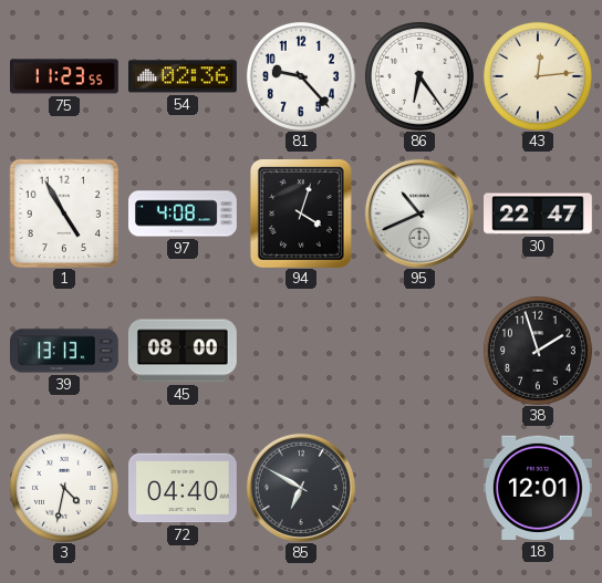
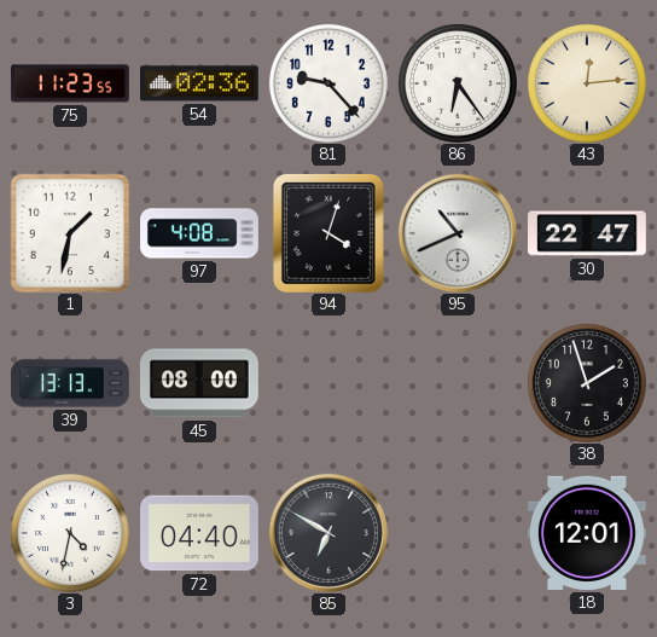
1: 4:55 -> 1:32
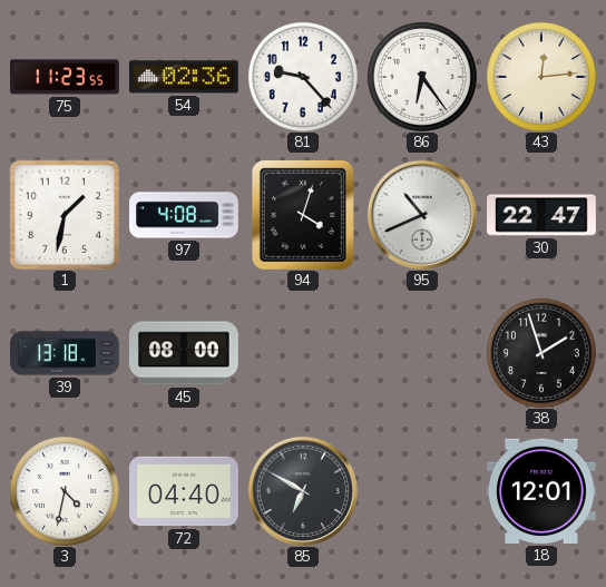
39: 13:13 -> 13:18
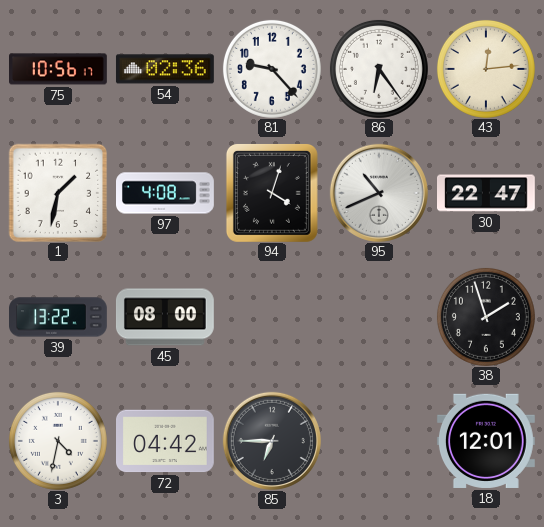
75: 11:23 -> 10:56
39: 13:18 -> 13:22
72: 04:40 -> 04:42
85: 6:50 -> 6:45
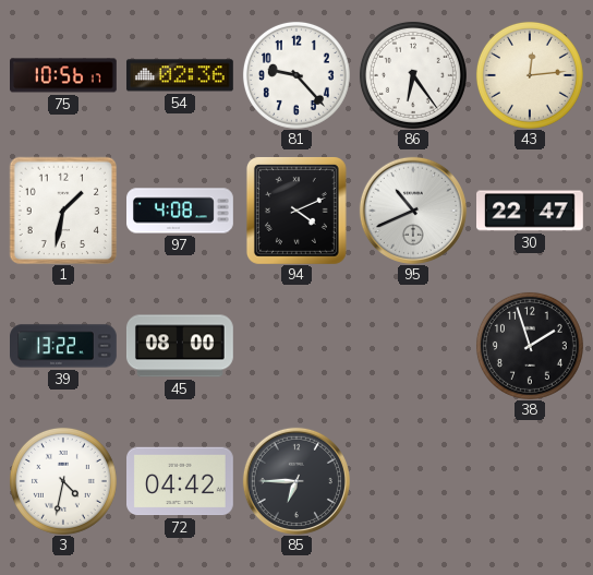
94: 4:03 -> 4:11
18: 12:01 -> none
